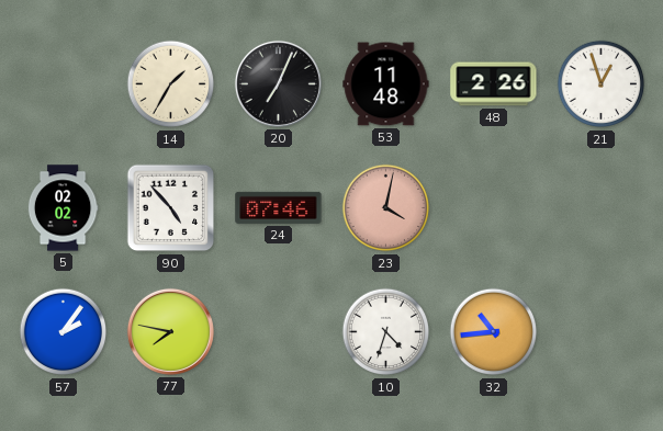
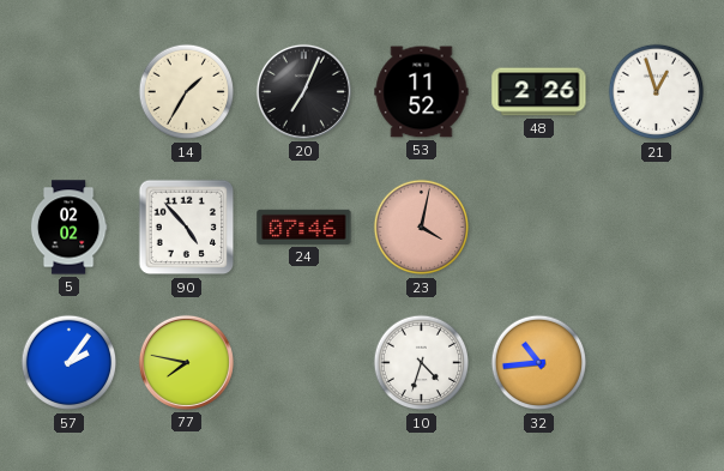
53: 11:48 -> 11:52
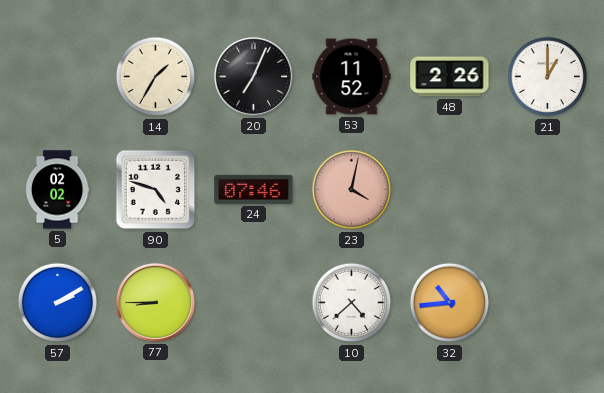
21: 12:57 -> 1:00
90: 4:53 -> 4:48
57: 2:06 -> 2:10
77: 7:47 -> 8:45
10: 4:33 -> 4:38
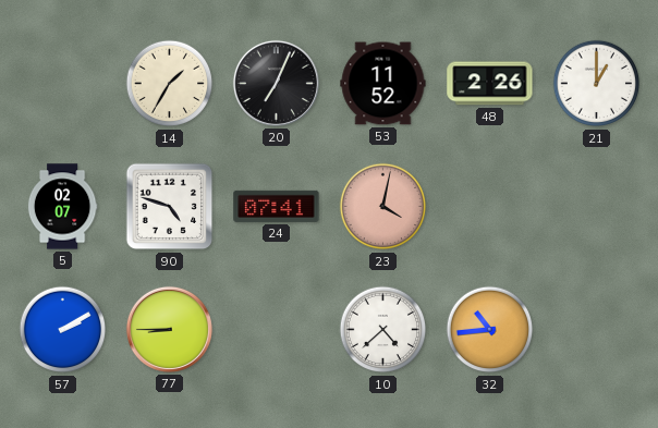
5: 02:02 -> 02:07
24: 07:46 -> 07:41
